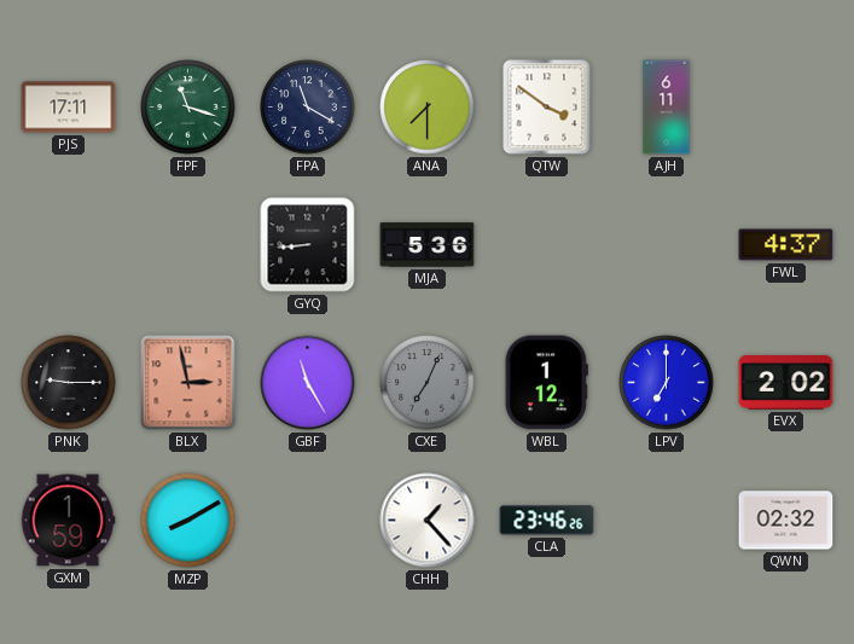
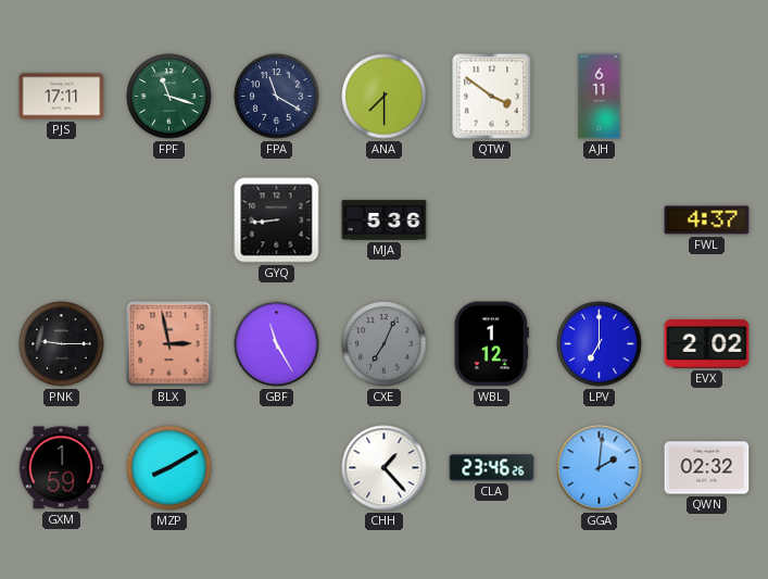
GGA: none -> 2:01
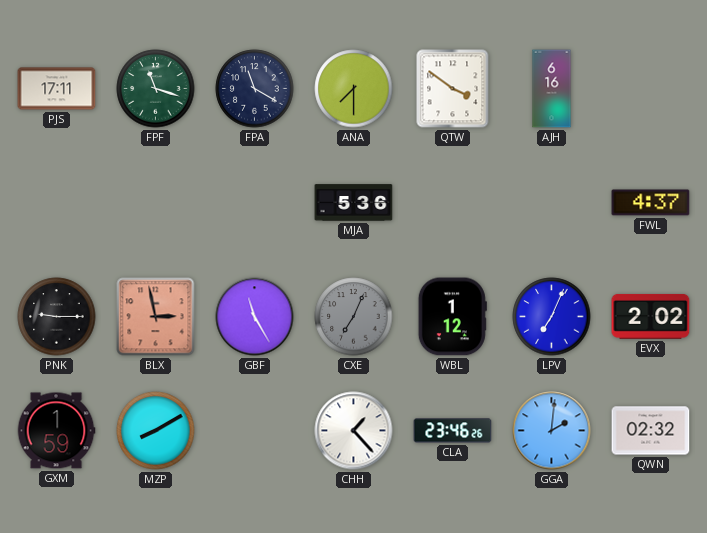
AJH: 6:11 -> 6:16
GYQ: 8:44 -> none
LPV: 7:00 -> 7:04
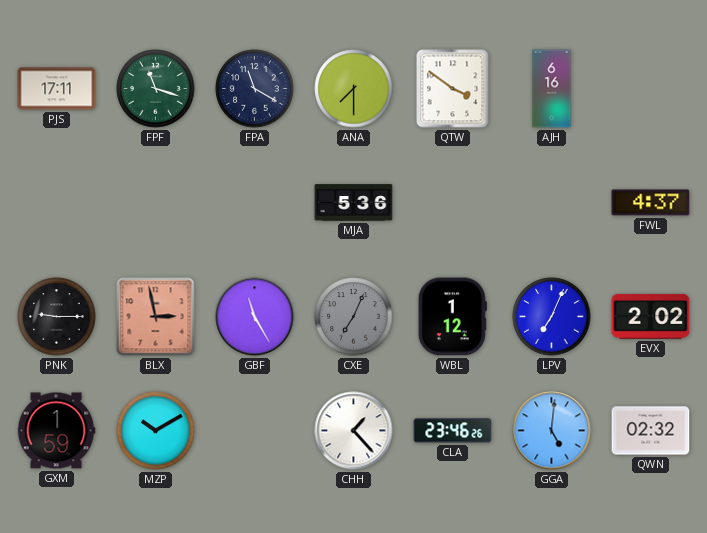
MZP: 8:10 -> 10:10
GGA: 2:01 -> 5:01
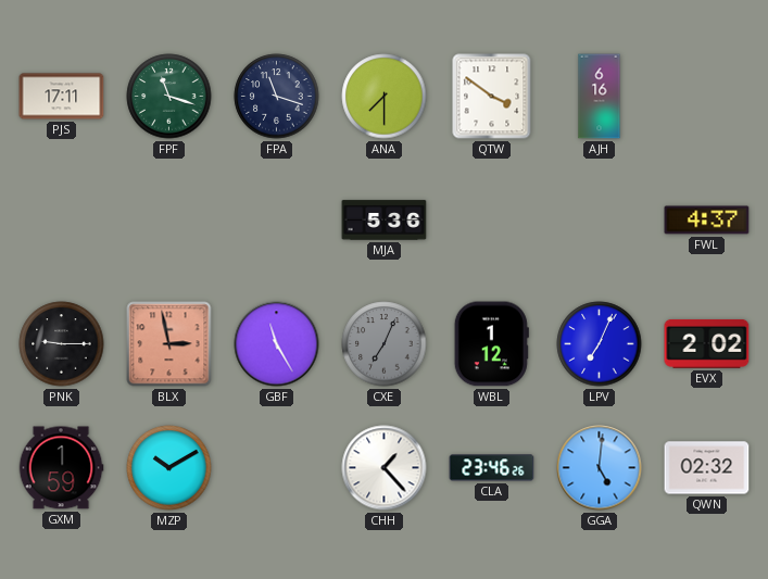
FPA: 11:20 -> 11:18
